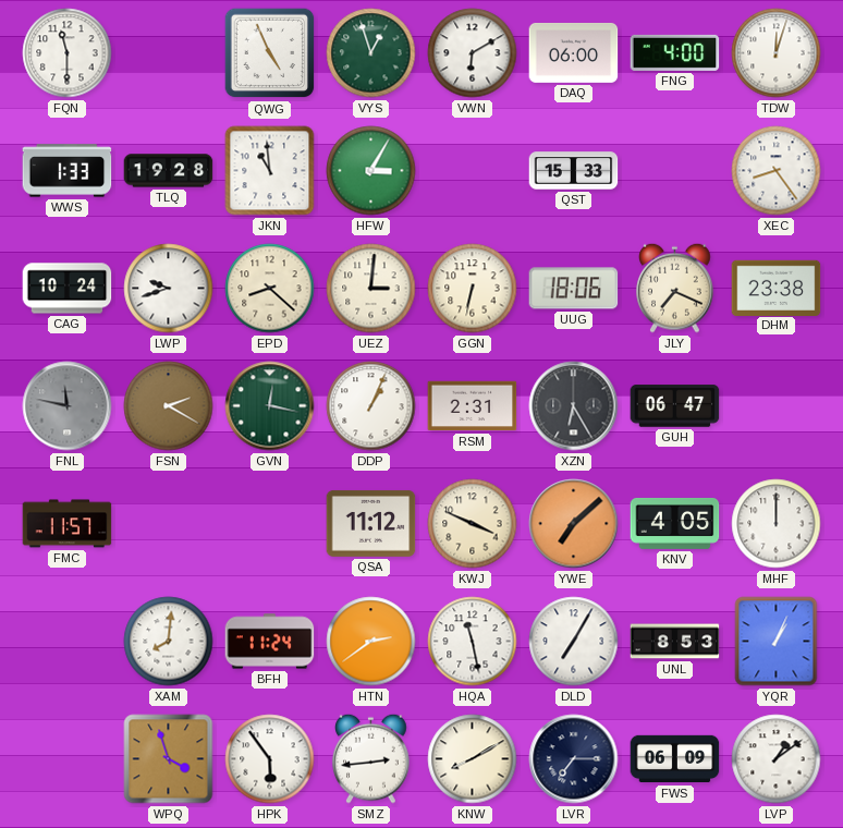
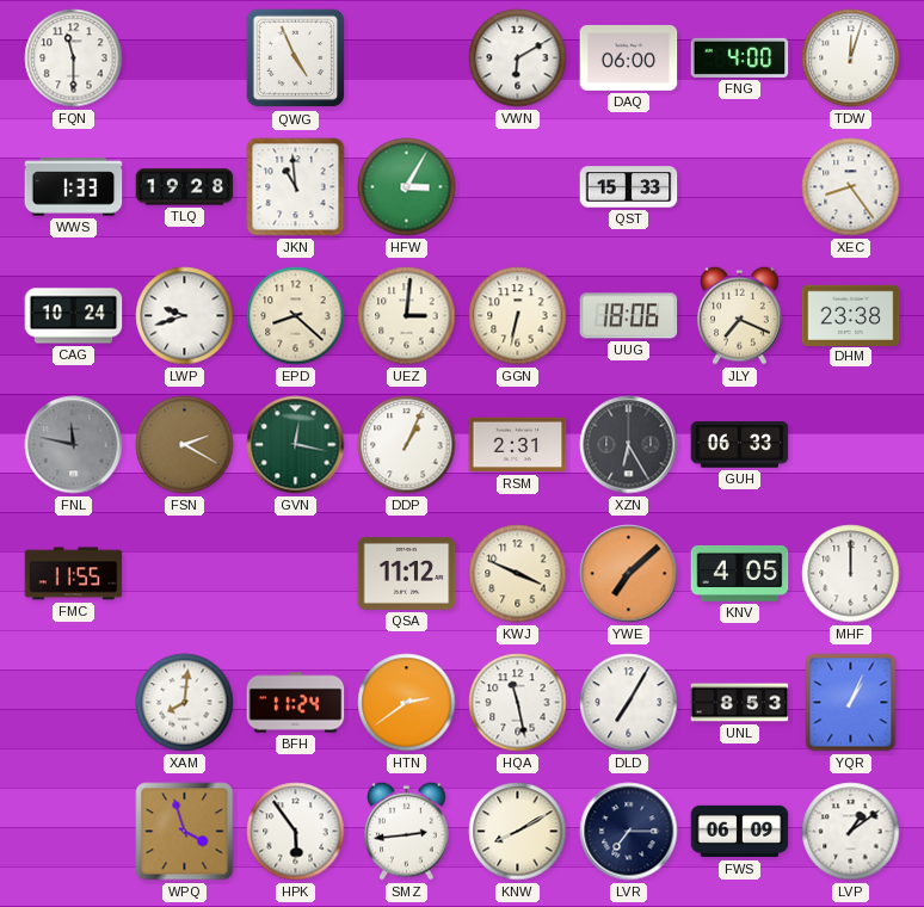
VYS: 12:57 -> none
GUH: 06:47 -> 06:33
FMC: 11:57 -> 11:55
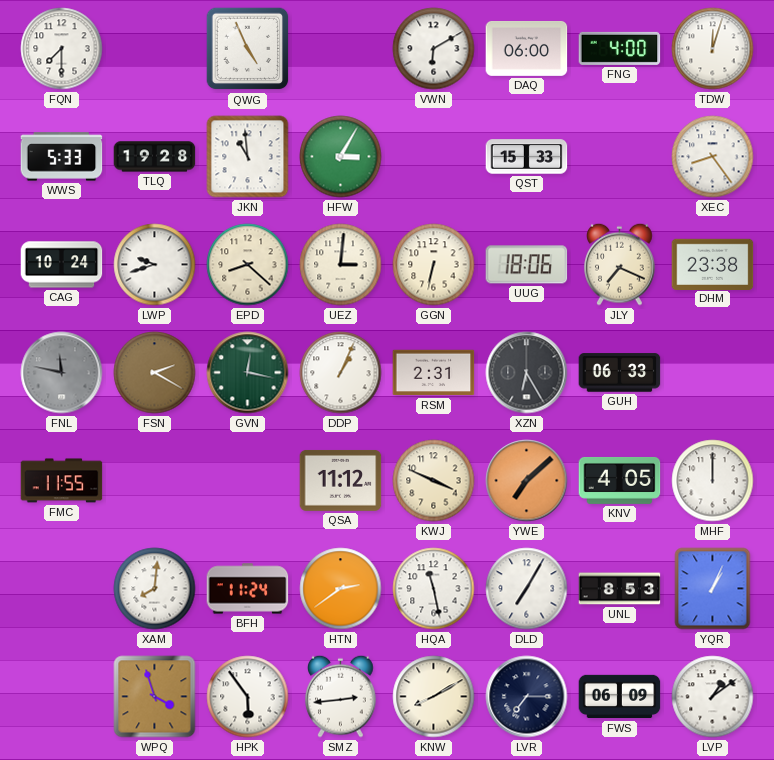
FQN: 11:30 -> 7:30
WWS: 1:33 -> 5:33
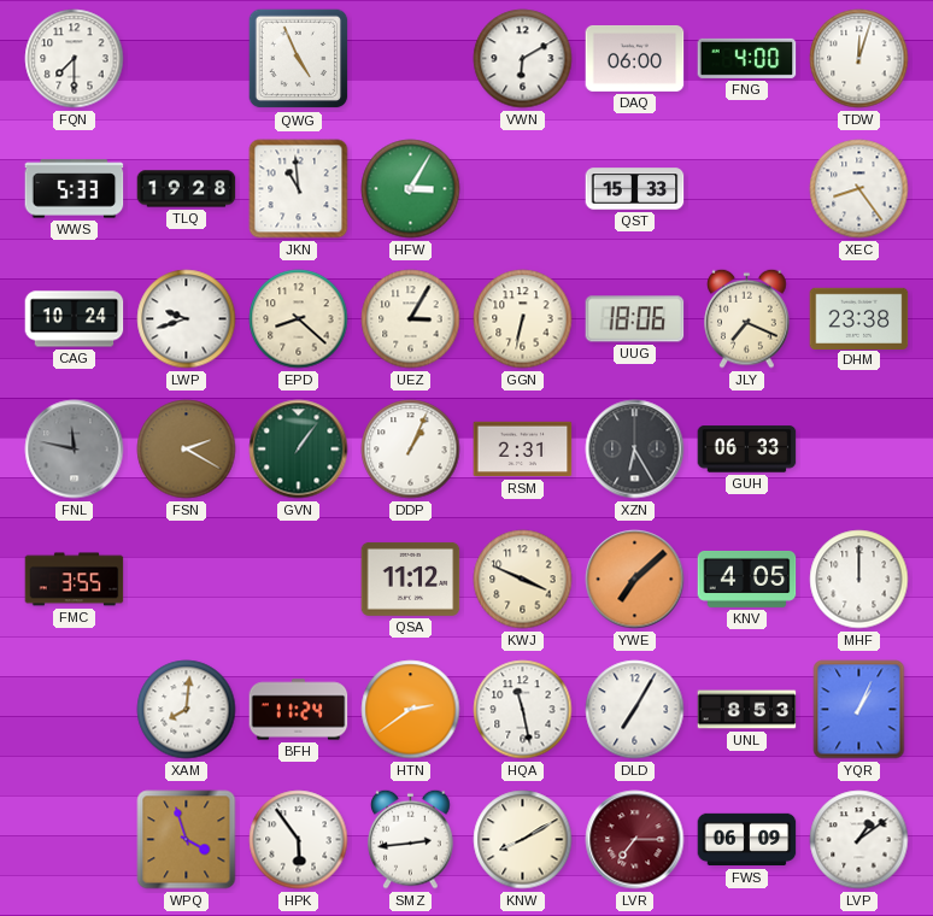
UEZ: 3:01 -> 3:05
GVN: 12:17 -> 1:06
FMC: 11:55 -> 3:55
LVR dial: navy -> burgundy
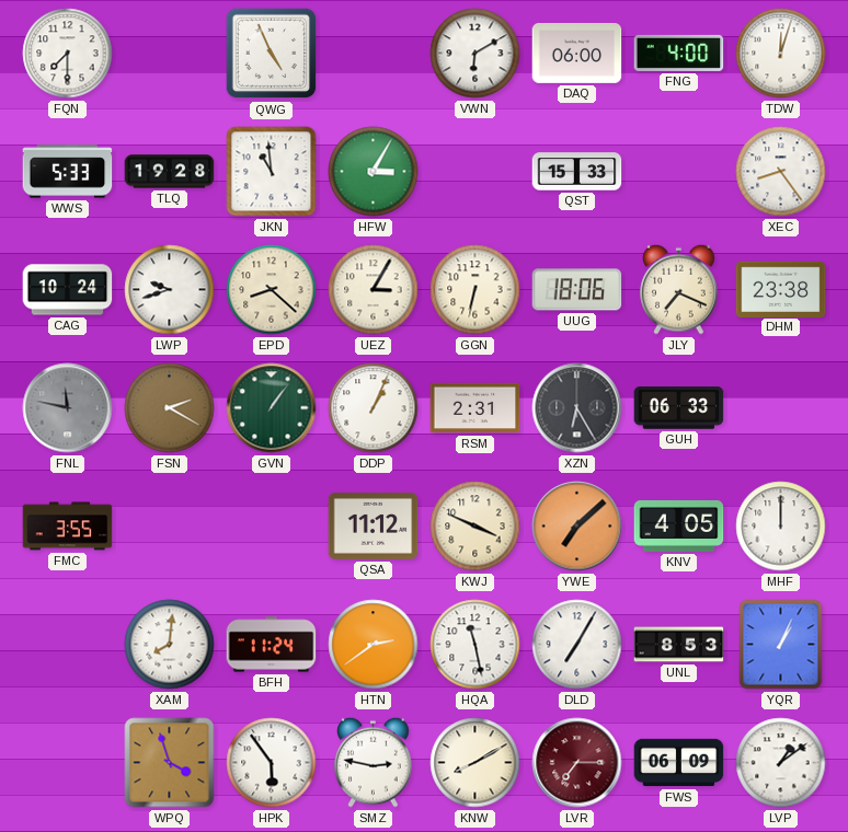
SMZ: 2:44 -> 2:47
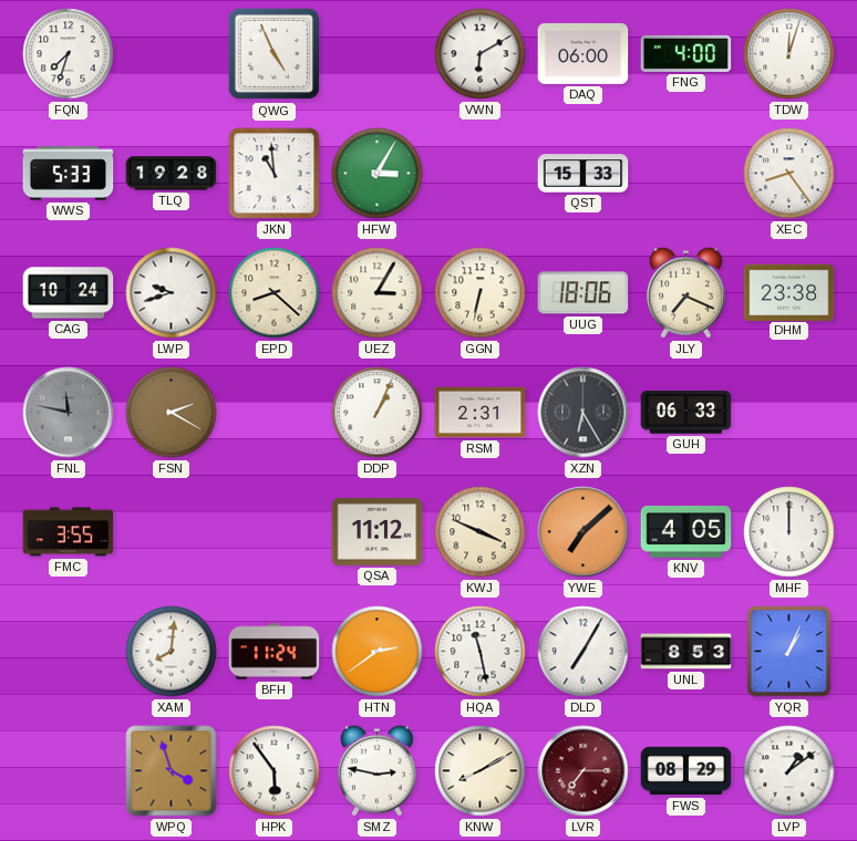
FQN: 7:30 -> 7:33
GVN: 1:06 -> none
FWS: 06:09 -> 08:29
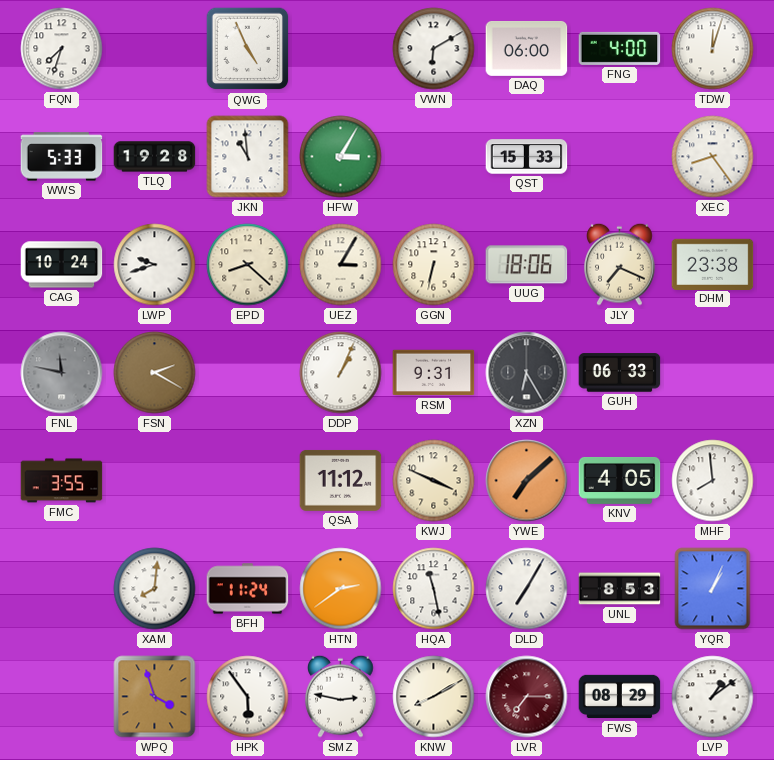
RSM: 2:31 -> 9:31
MHF: 12:00 -> 7:59
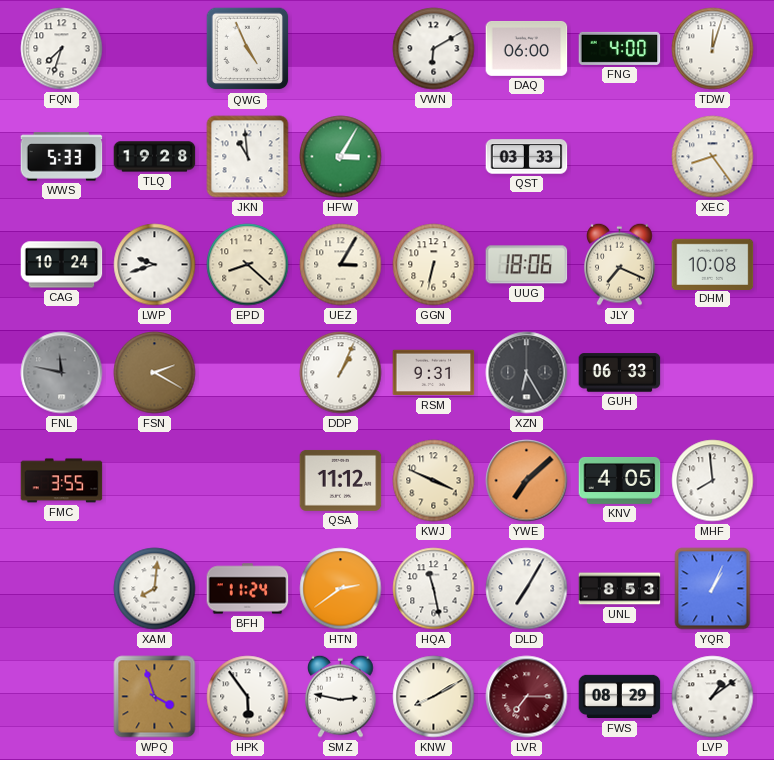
QST: 15:33 -> 03:33
DHM: 23:38 -> 10:08
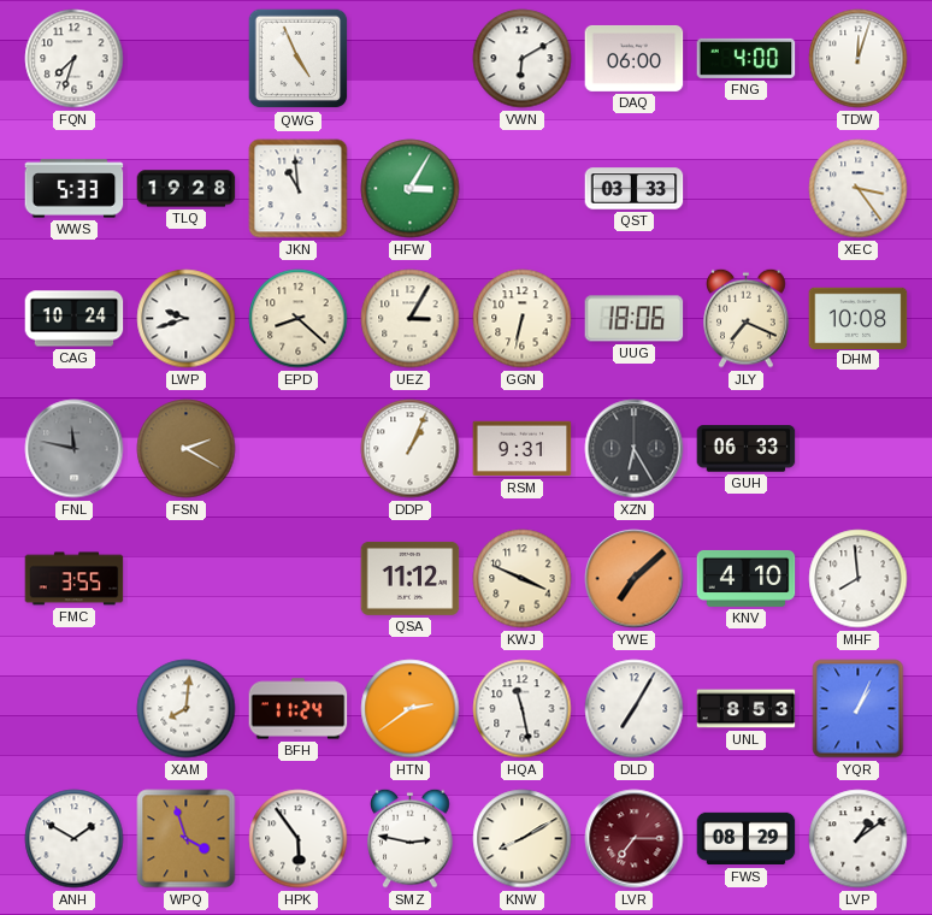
XEC: 8:24 -> 3:24
KNV: 4:05 -> 4:10
ANH: none -> 1:50
